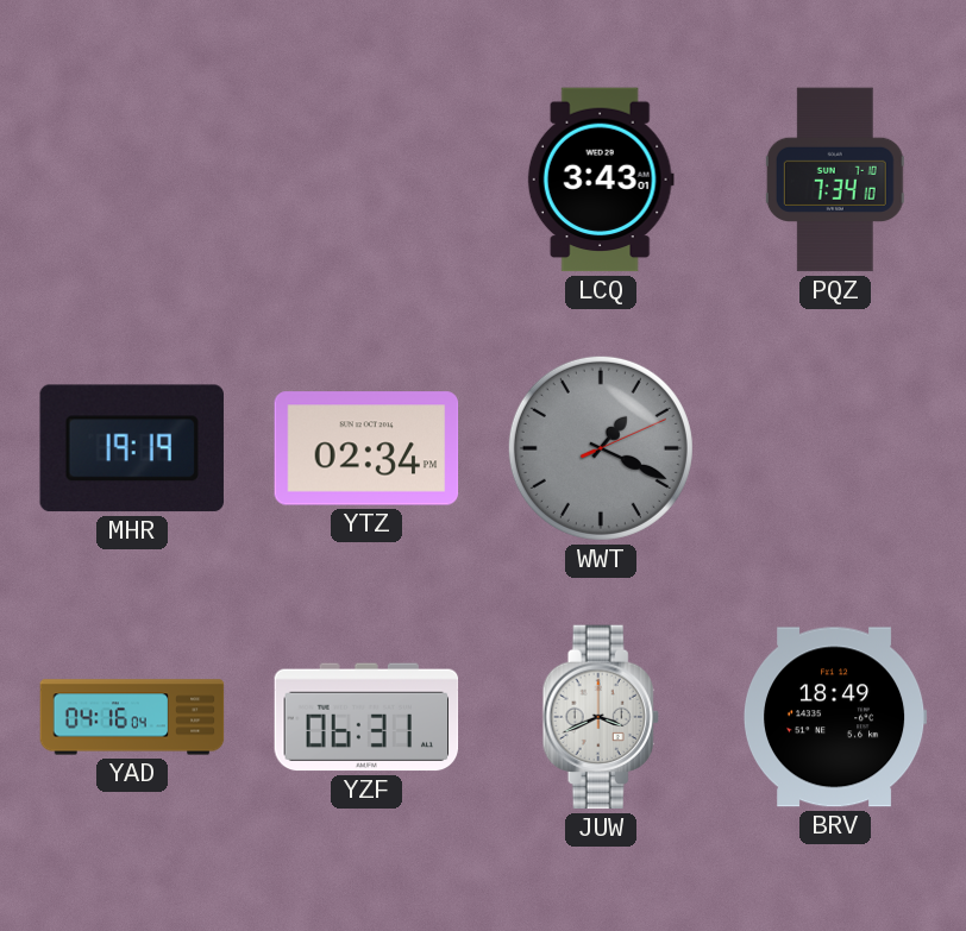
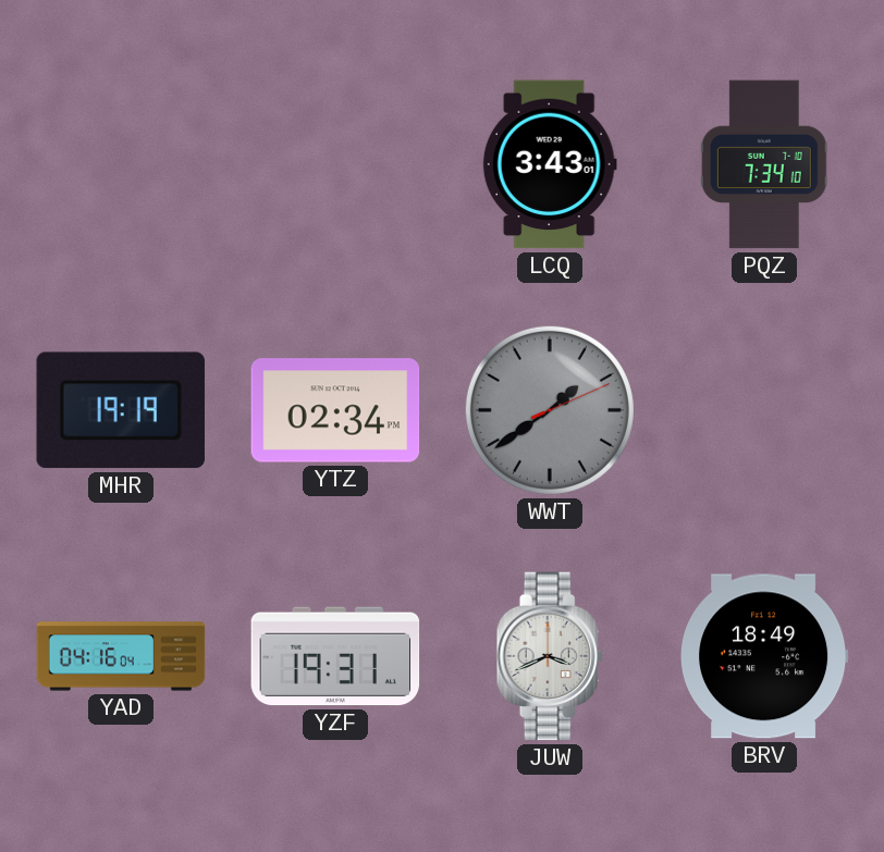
WWT: 1:19 -> 1:39
YZF: 06:31 -> 19:31
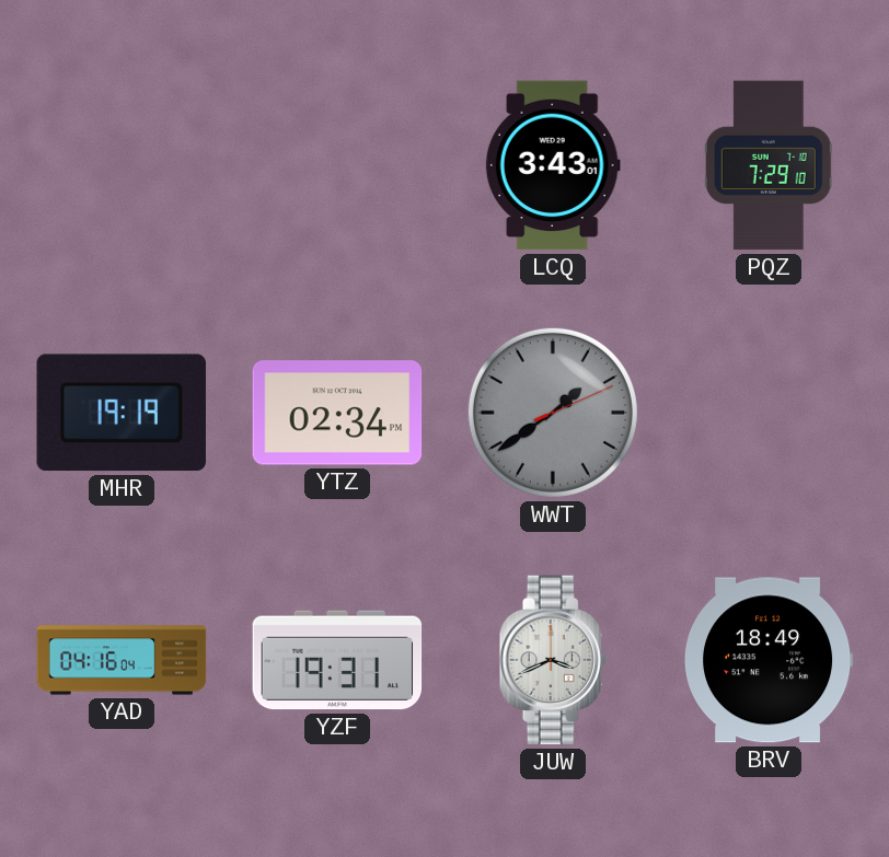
PQZ: 7:34 -> 7:29
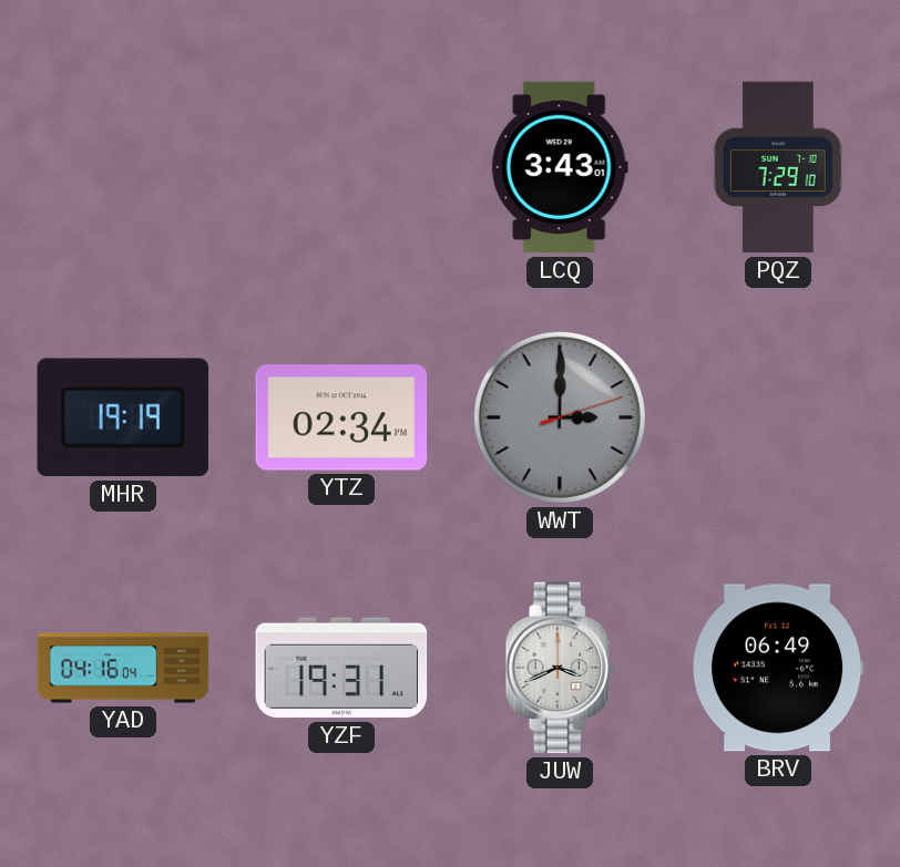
WWT: 1:39 -> 3:00
BRV: 18:49 -> 06:49
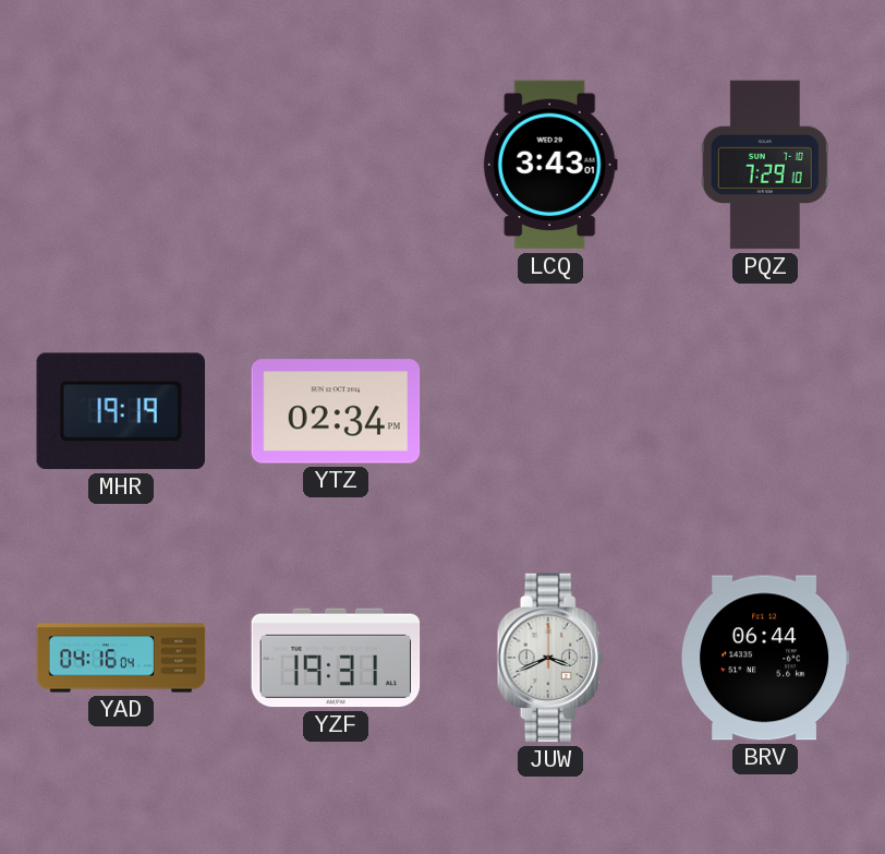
WWT: 3:00 -> none
BRV: 06:49 -> 06:44
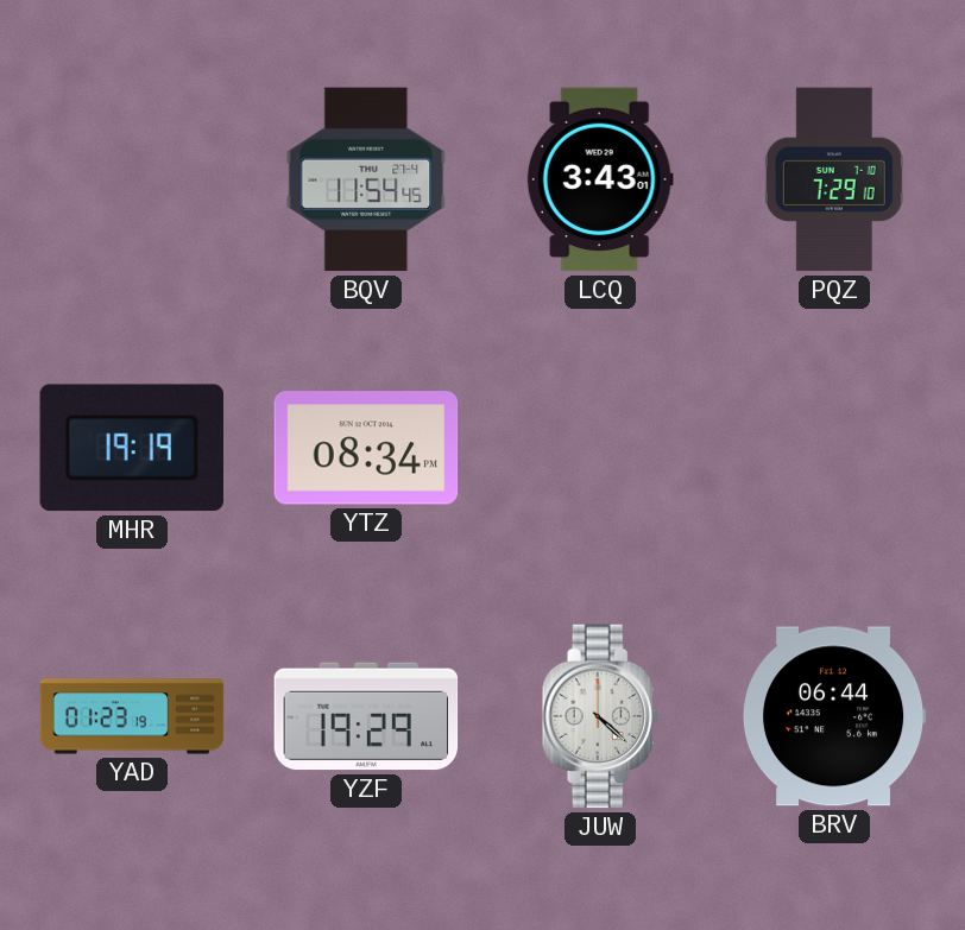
BQV: none -> 11:54
YTZ: 02:34 -> 08:34
YAD: 04:16 -> 01:23
YZF: 19:31 -> 19:29
JUW: 3:41 -> 4:22
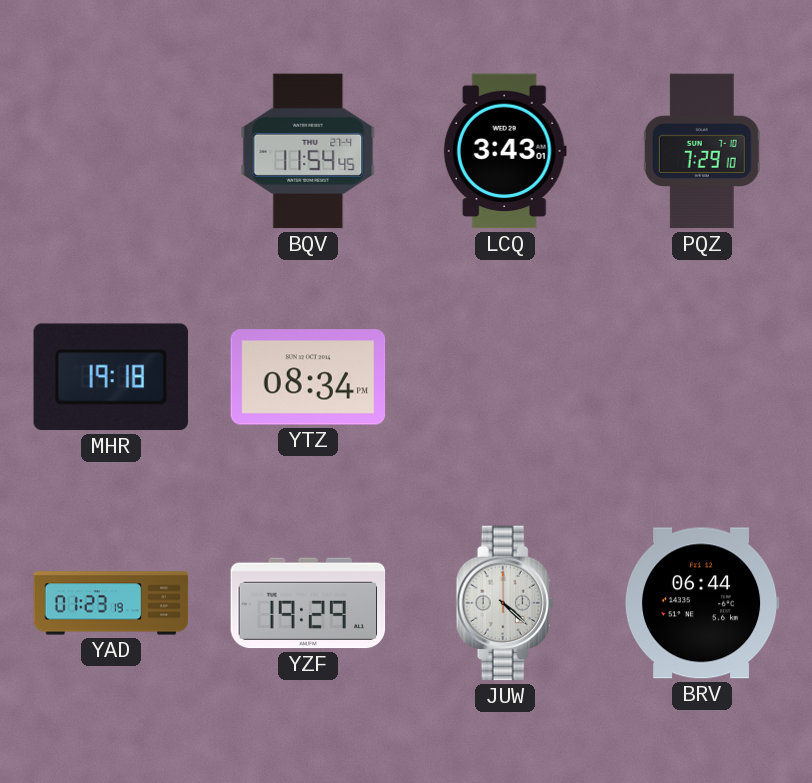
MHR: 19:19 -> 19:18
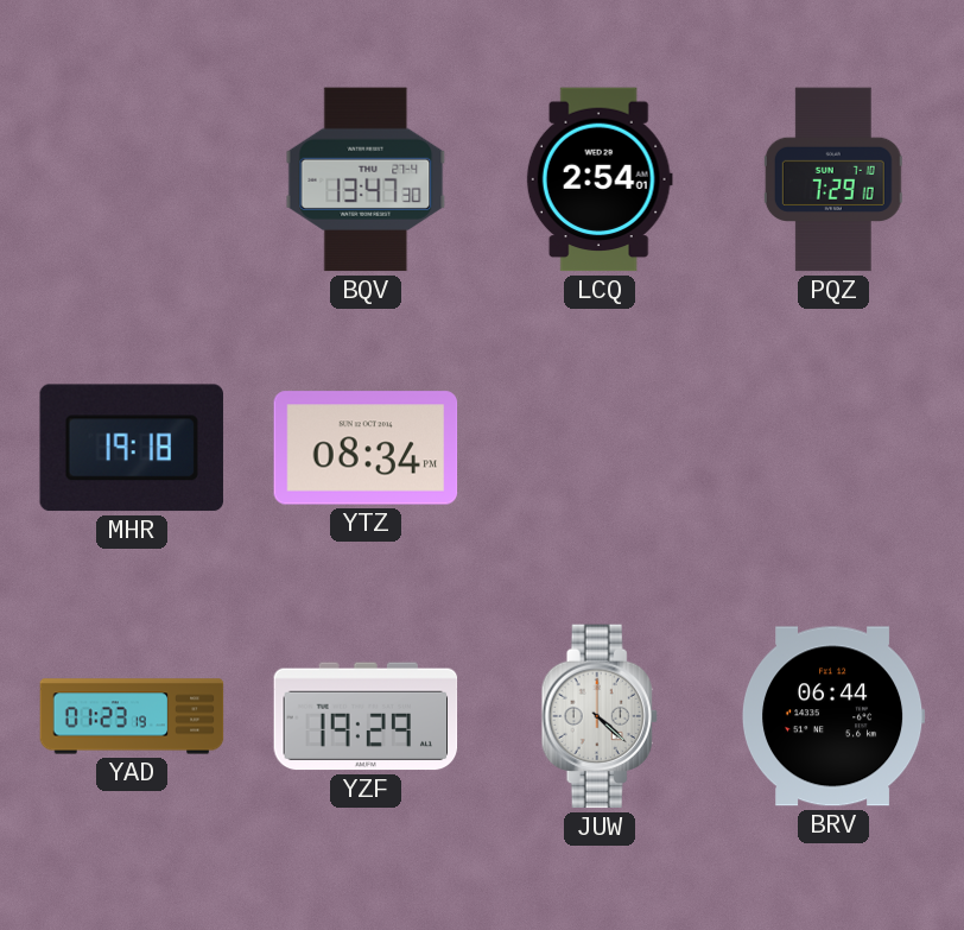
BQV: 11:54 -> 13:47
LCQ: 3:43 -> 2:54
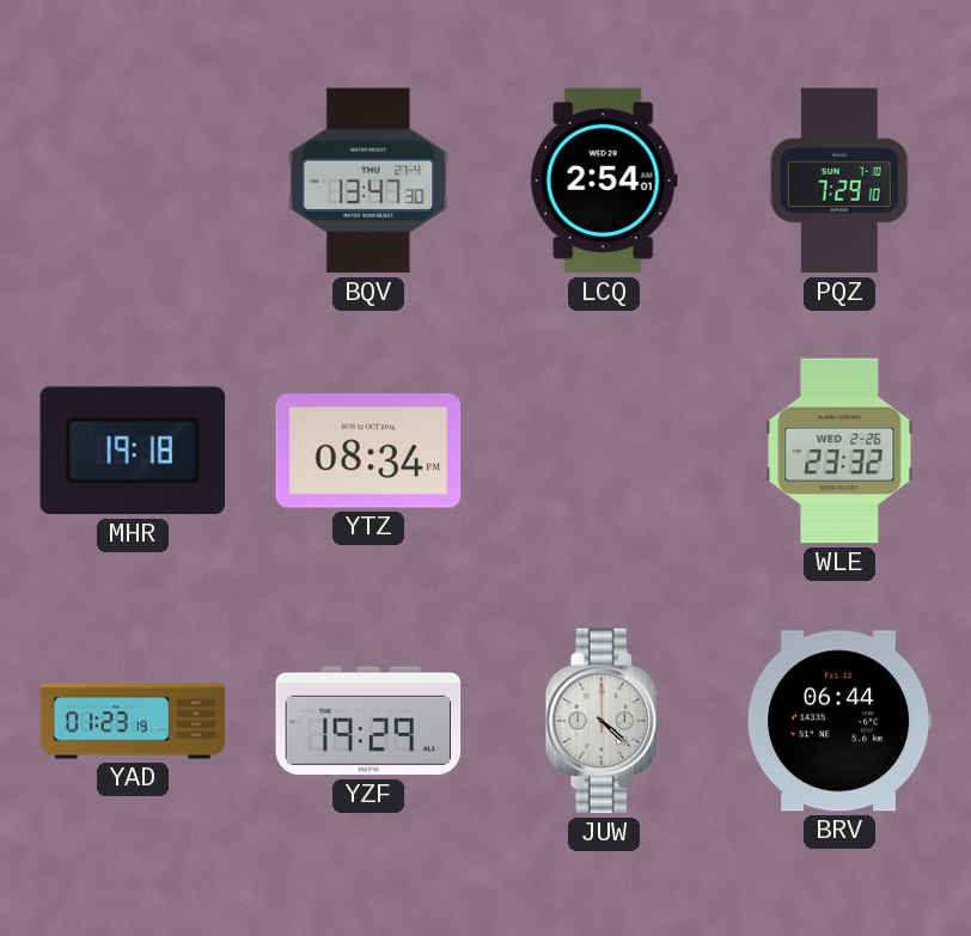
WLE: none -> 23:32
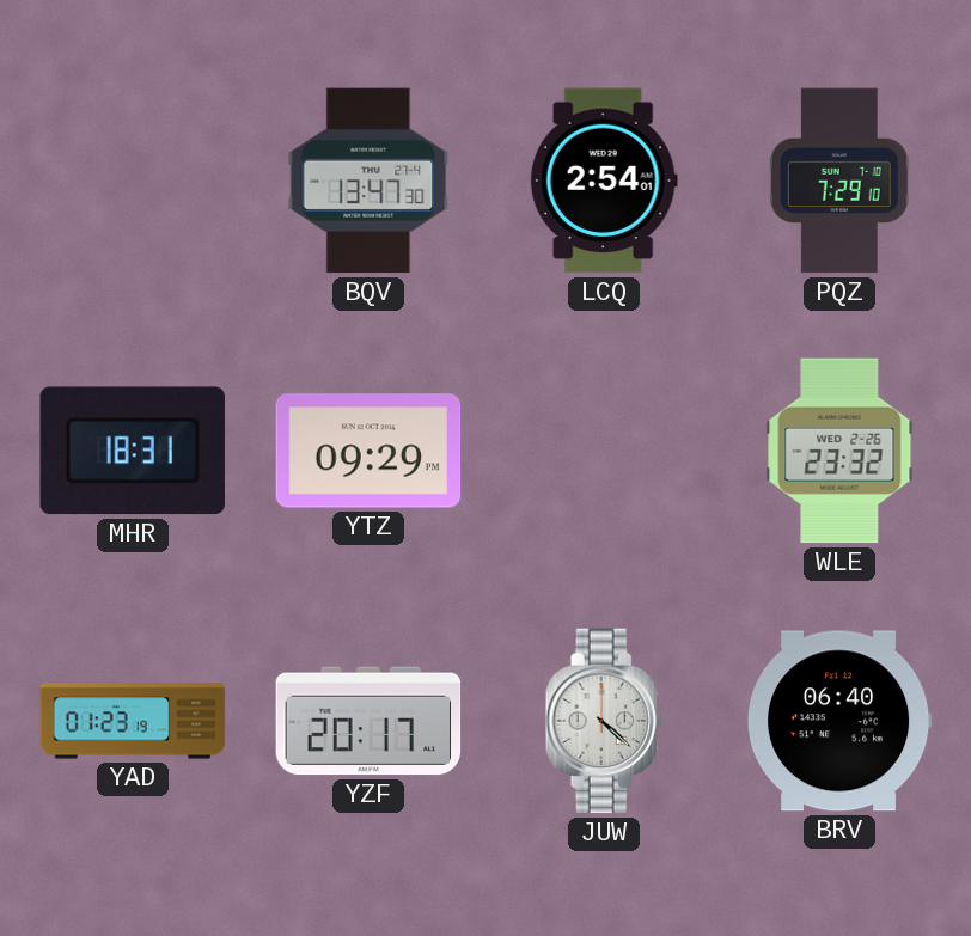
MHR: 19:18 -> 18:31
YTZ: 08:34 -> 09:29
YZF: 19:29 -> 20:17
BRV: 06:44 -> 06:40
